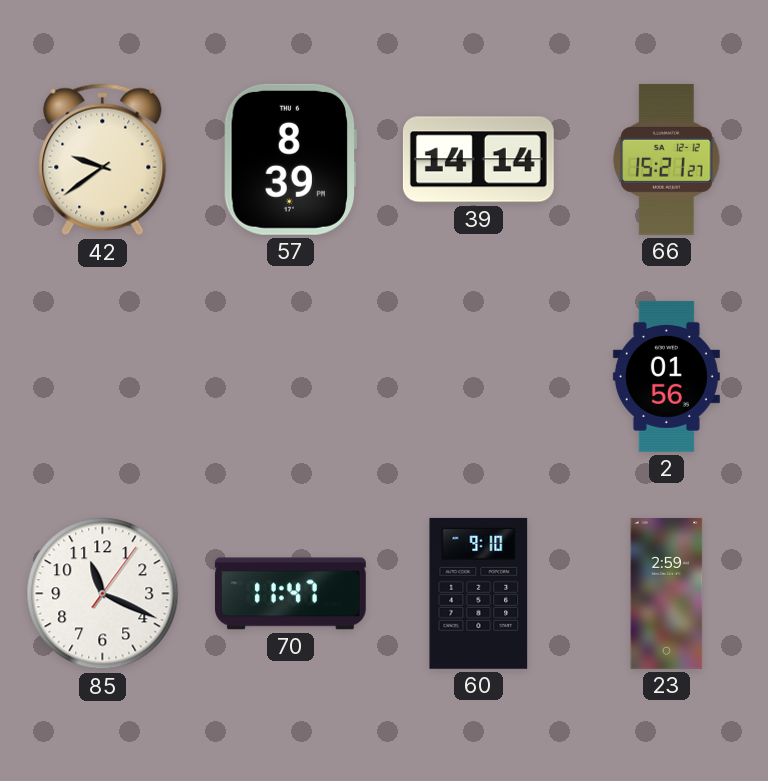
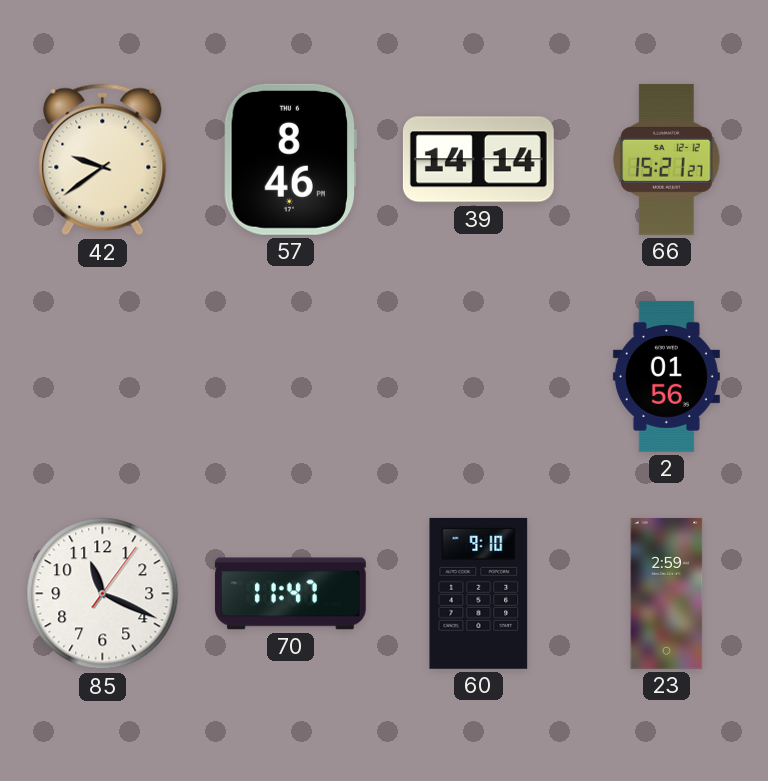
57: 8:39 -> 8:46
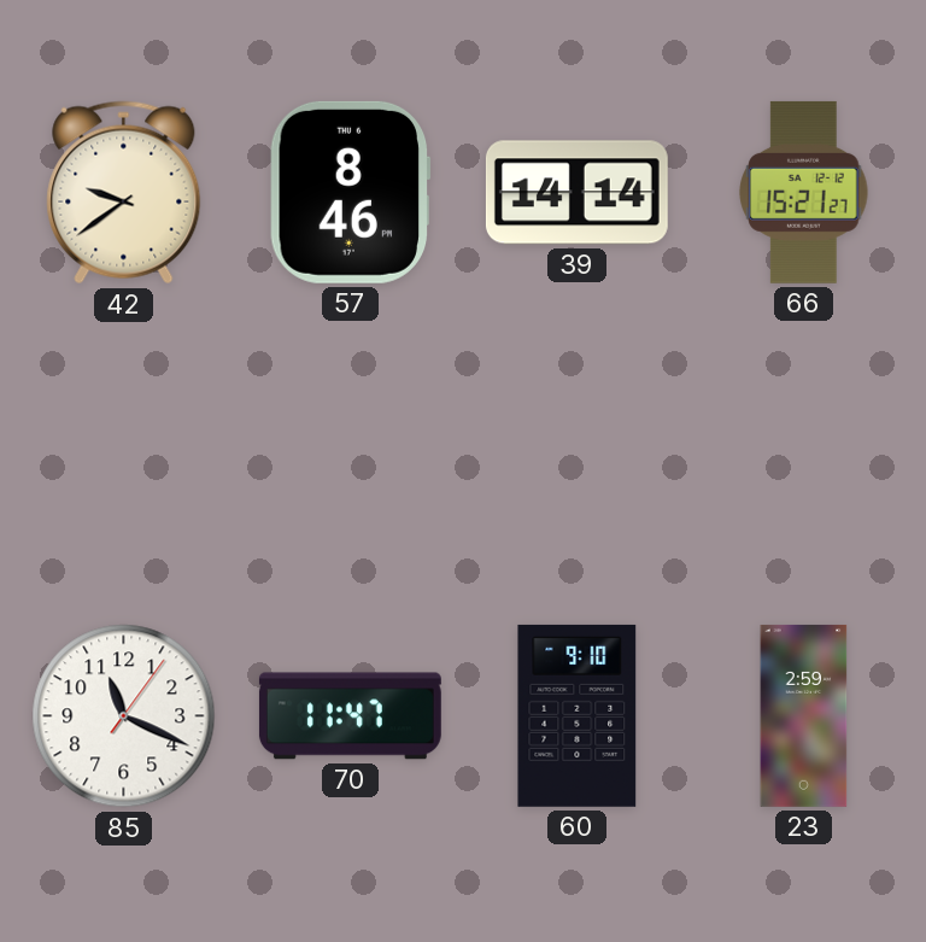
2: 01:56 -> none
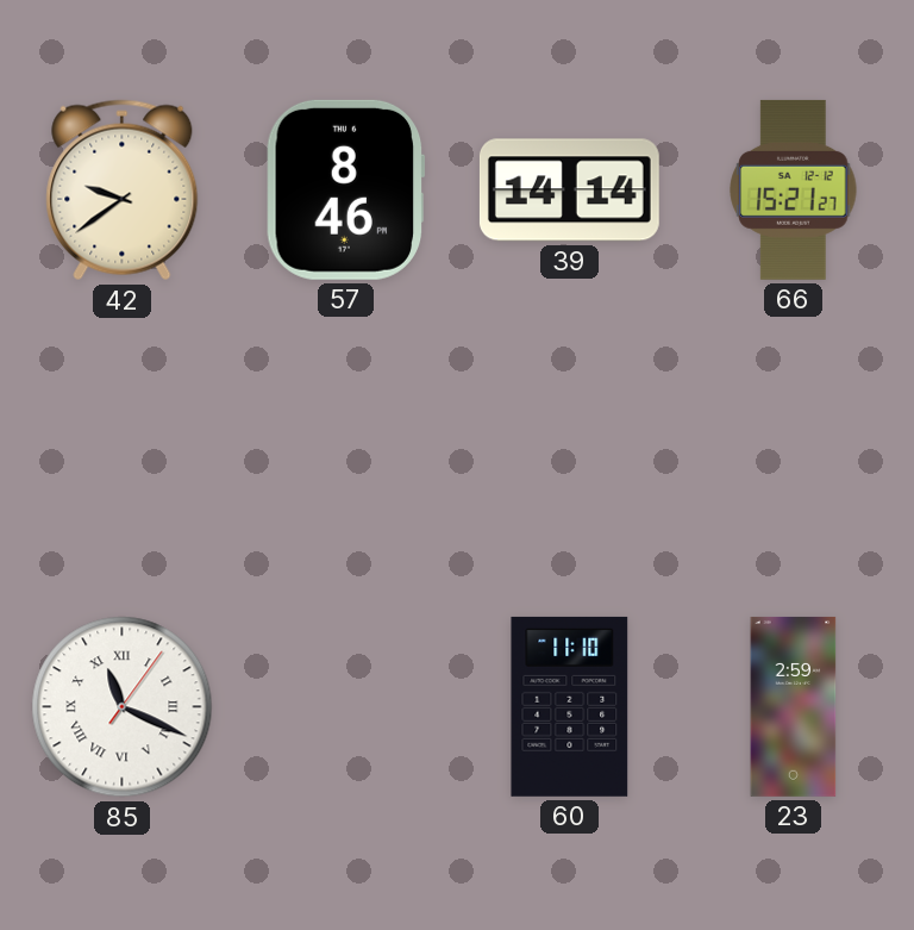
85 numerals: Arabic -> Roman
70: 11:47 -> none
60: 9:10 -> 11:10
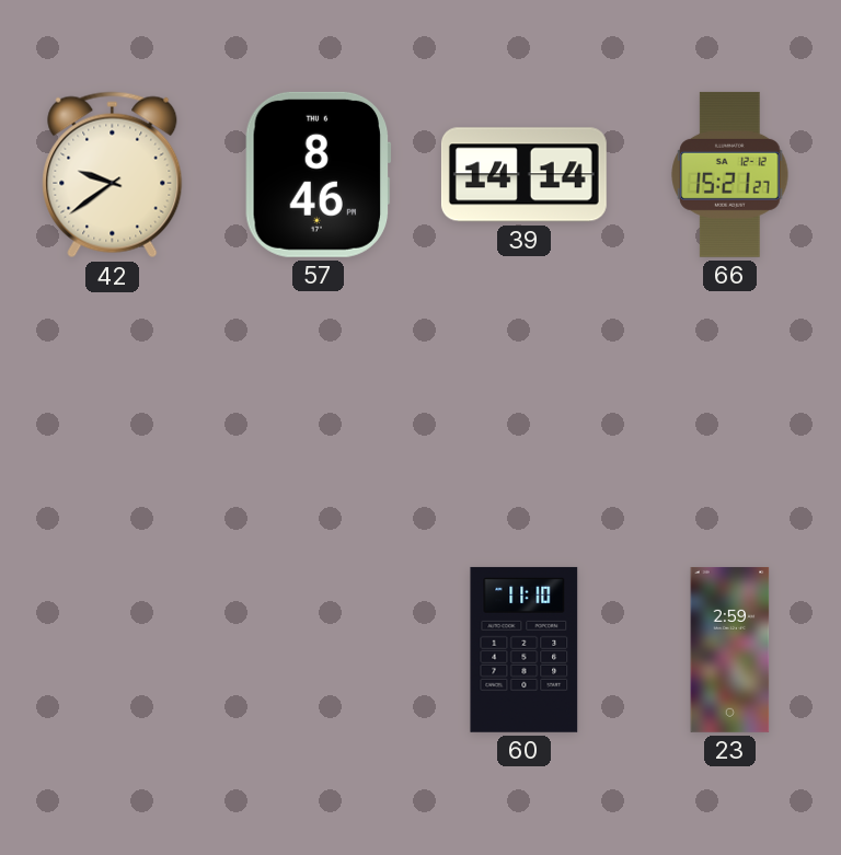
85: 11:19 -> none
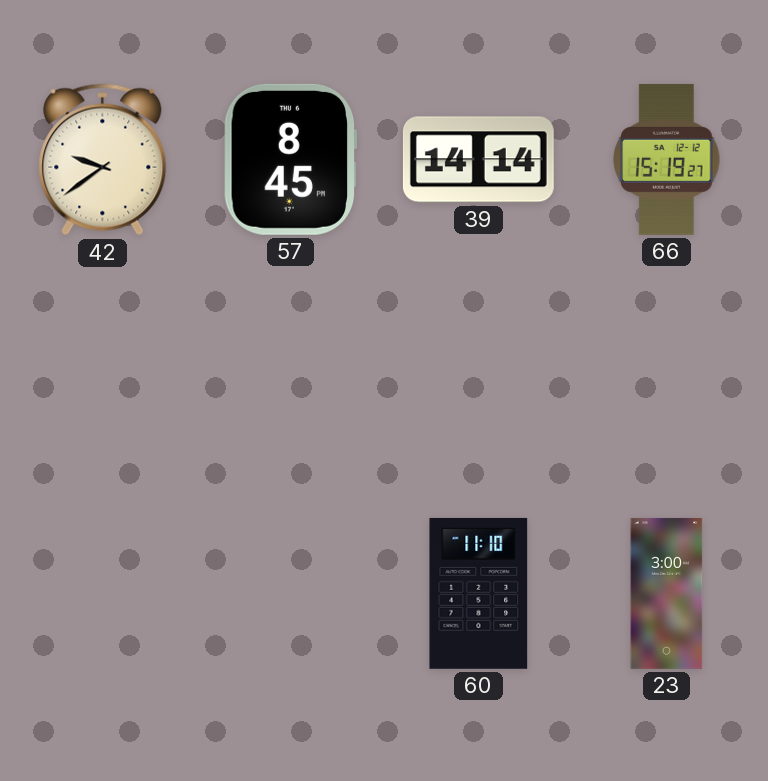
57: 8:46 -> 8:45
66: 15:21 -> 15:19
23: 2:59 -> 3:00
